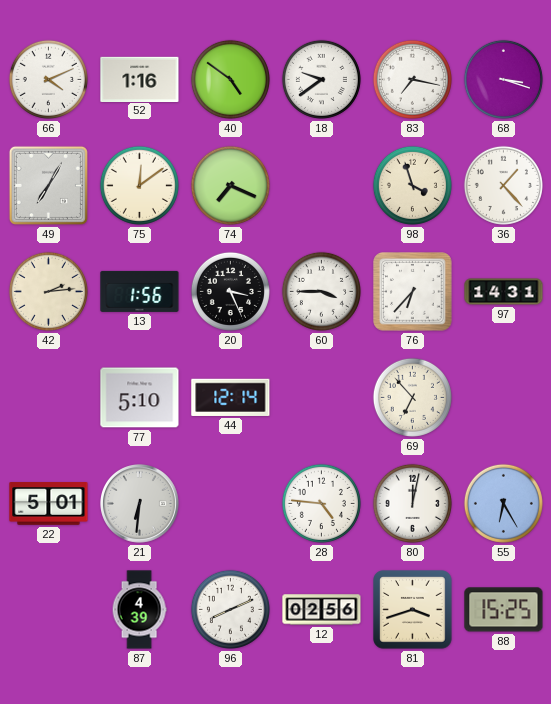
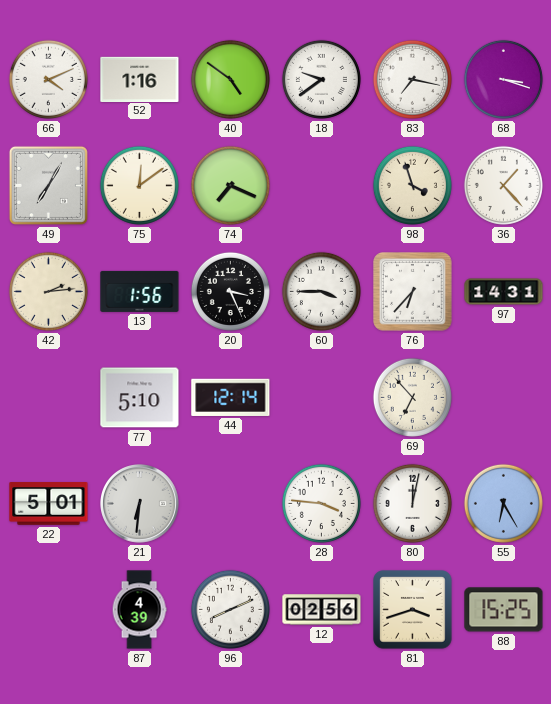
28: 4:46 -> 3:46
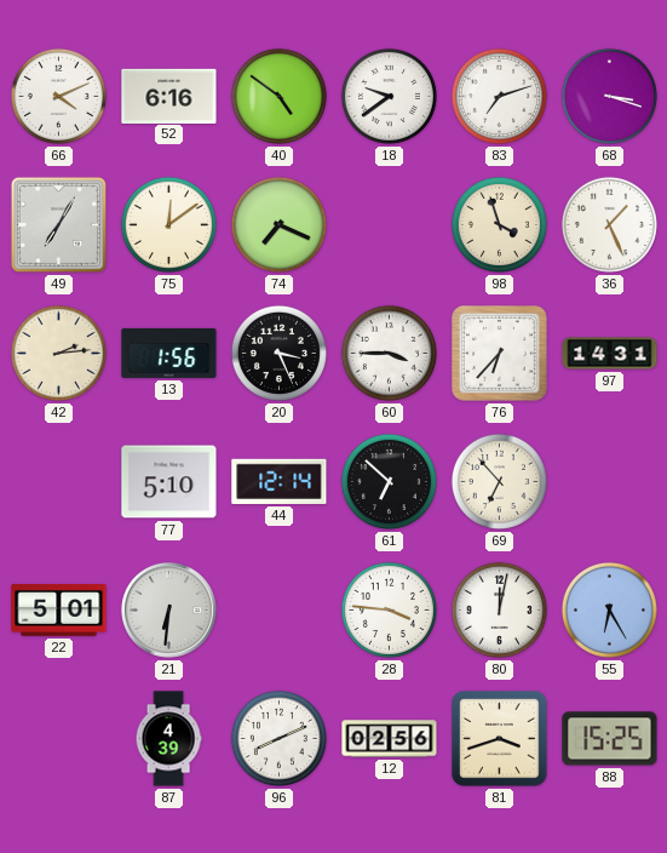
52: 1:16 -> 6:16
83: 7:17 -> 7:12
36: 1:23 -> 1:26
61: none -> 6:52
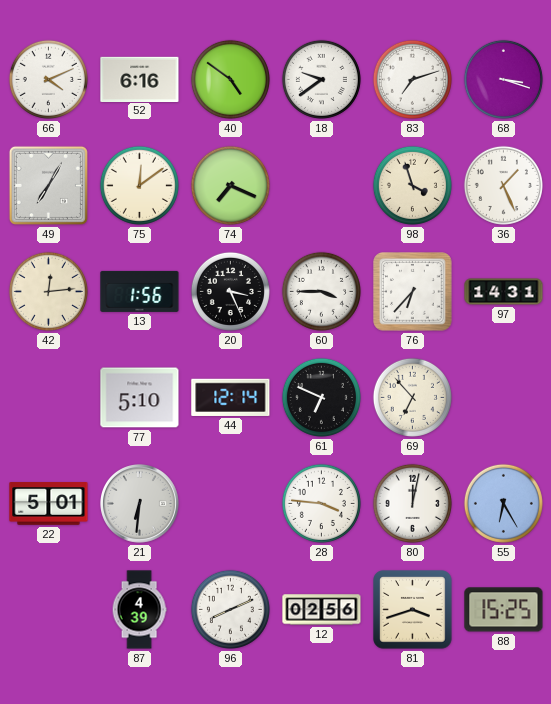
42: 2:14 -> 12:14
61: 6:52 -> 6:49
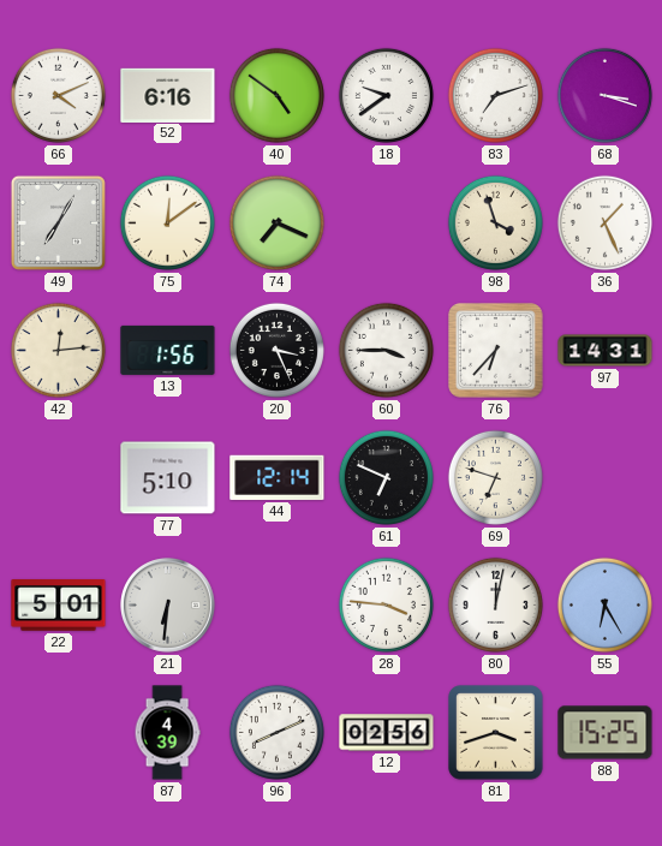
69: 6:53 -> 6:48
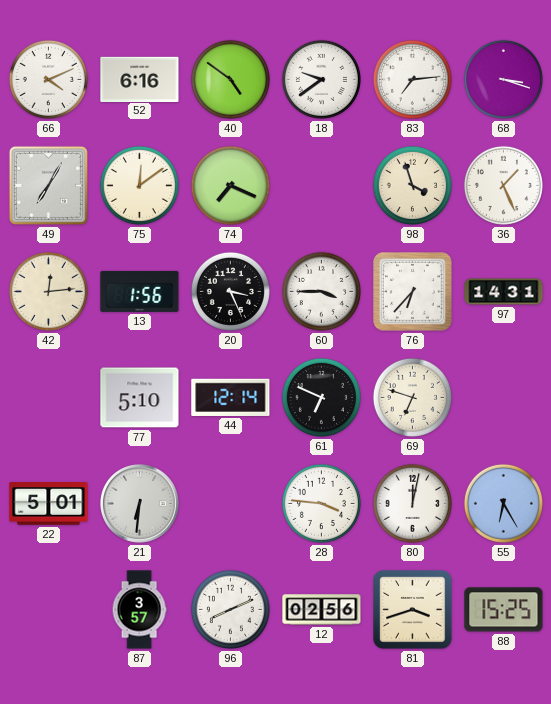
83: 7:12 -> 7:14
87: 4:39 -> 3:57
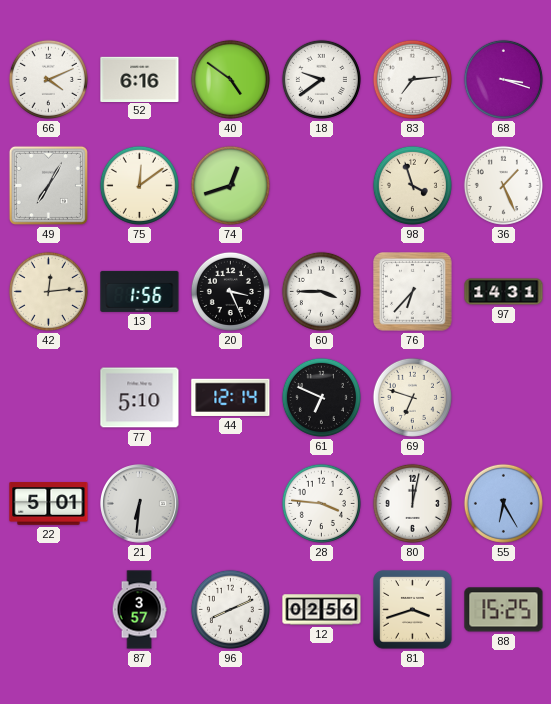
74: 7:19 -> 12:42
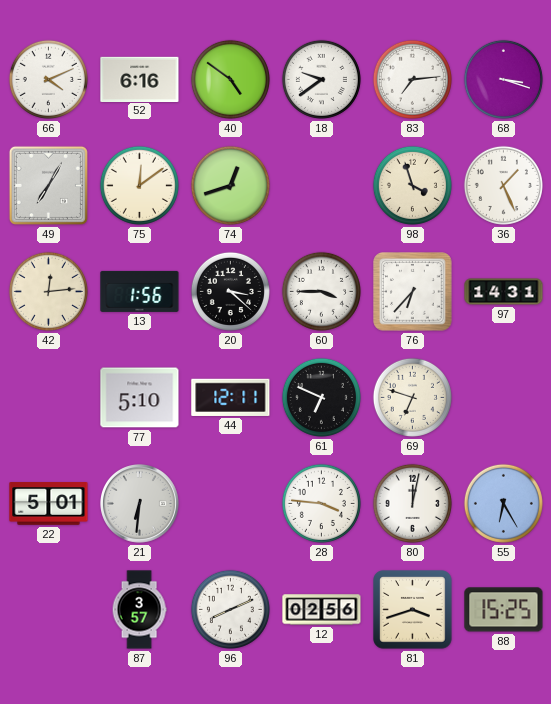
20: 3:26 -> 3:22
44: 12:14 -> 12:11
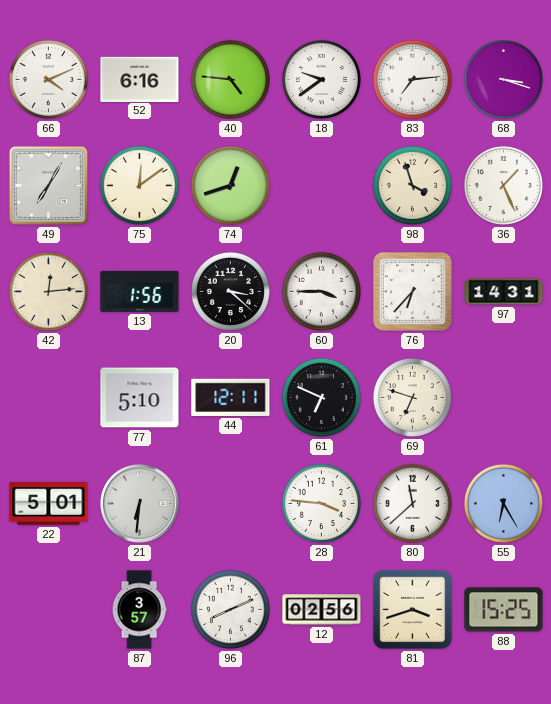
40: 4:51 -> 4:46
80: 12:02 -> 11:38
